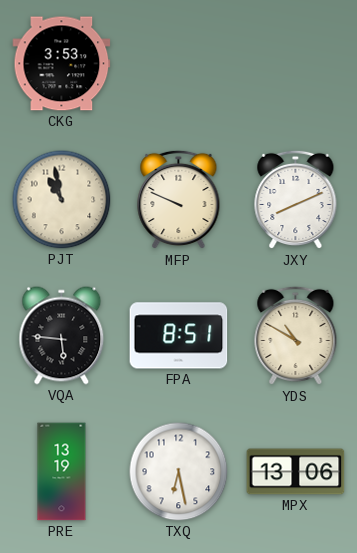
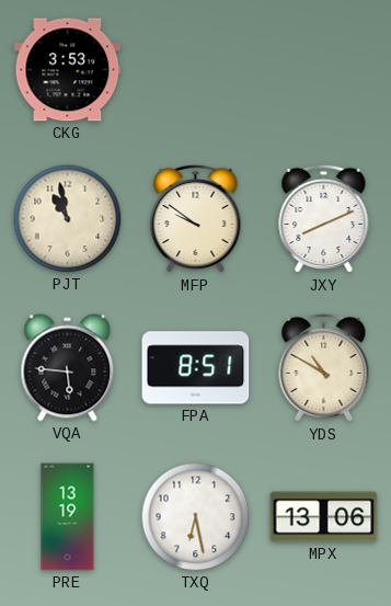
MFP: 9:49 -> 9:51
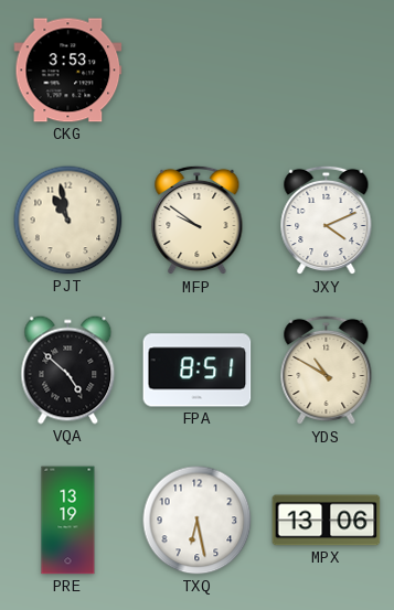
JXY: 8:11 -> 4:11
VQA: 5:46 -> 4:52
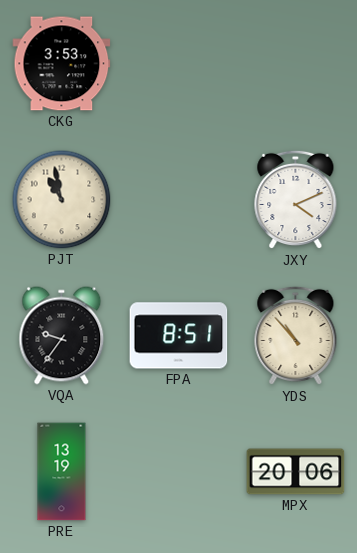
MFP: 9:51 -> none
VQA: 4:52 -> 9:36
YDS: 10:50 -> 10:53
TXQ: 6:28 -> none
MPX: 13:06 -> 20:06
